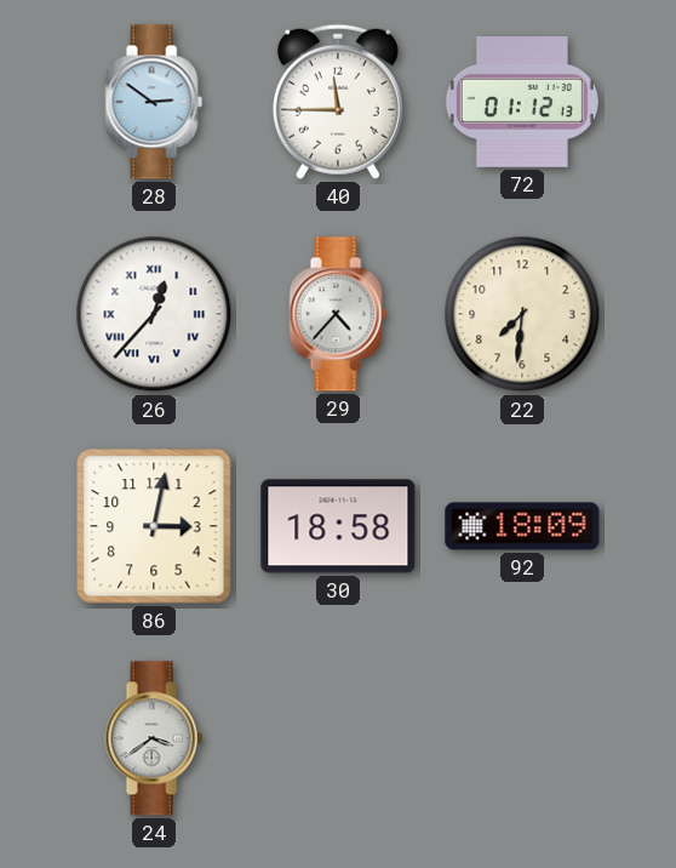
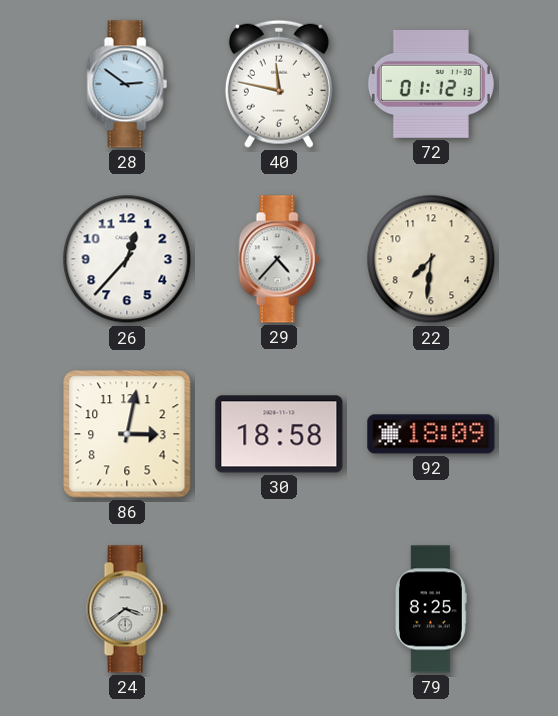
40: 11:45 -> 11:47
26 numerals: Roman -> Arabic
79: none -> 8:25
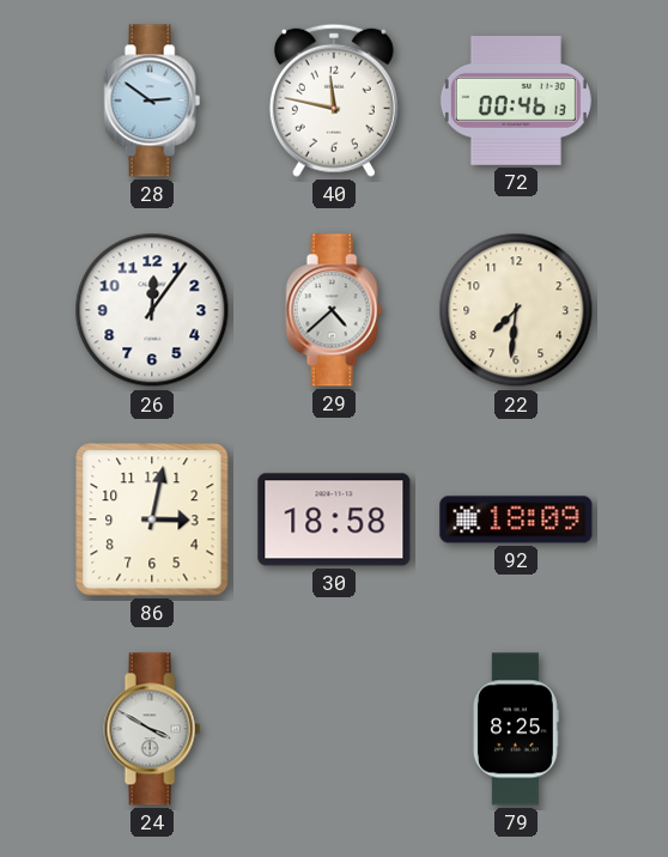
72: 01:12 -> 00:46
26: 12:37 -> 12:06
29: 4:37 -> 4:38
24: 3:39 -> 3:50
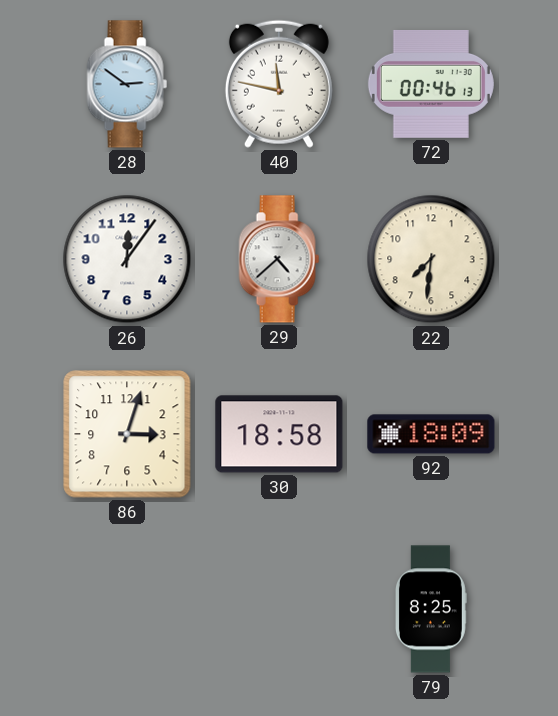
86: 3:02 -> 3:03
24: 3:50 -> none
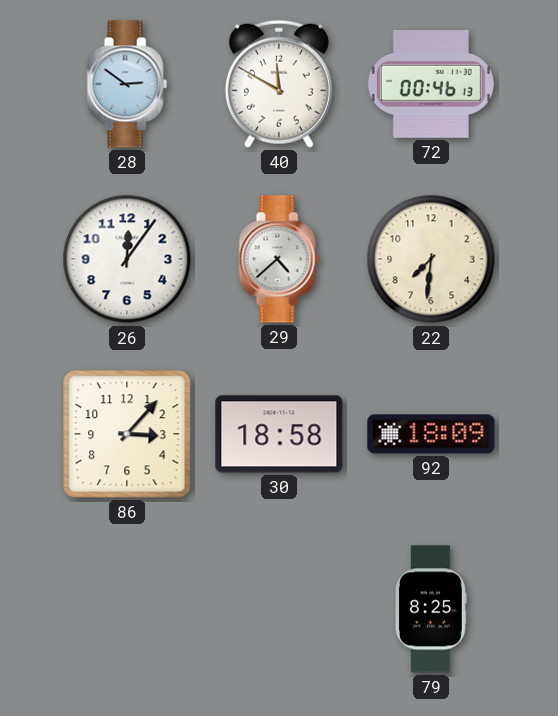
40: 11:47 -> 11:50
86: 3:03 -> 3:07
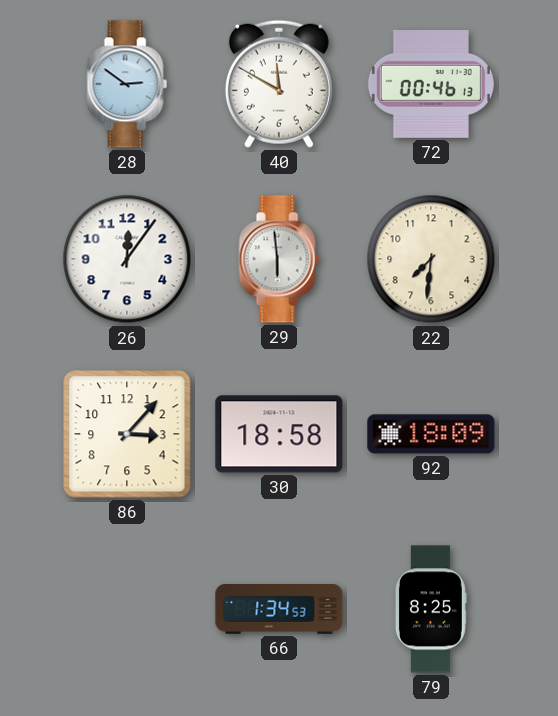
29: 4:38 -> 5:59
66: none -> 1:34
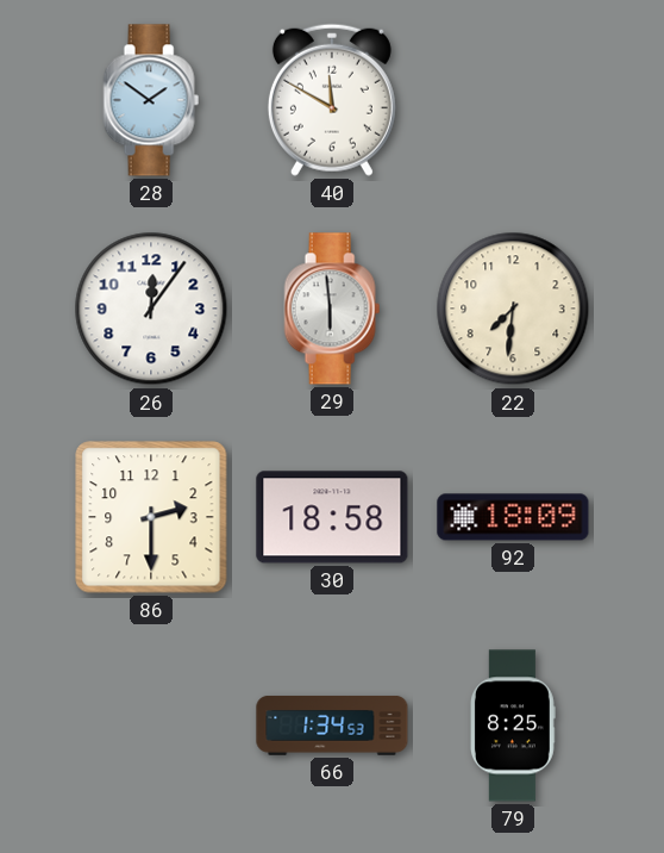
28: 2:51 -> 1:51
72: 00:46 -> none
86: 3:07 -> 2:30
